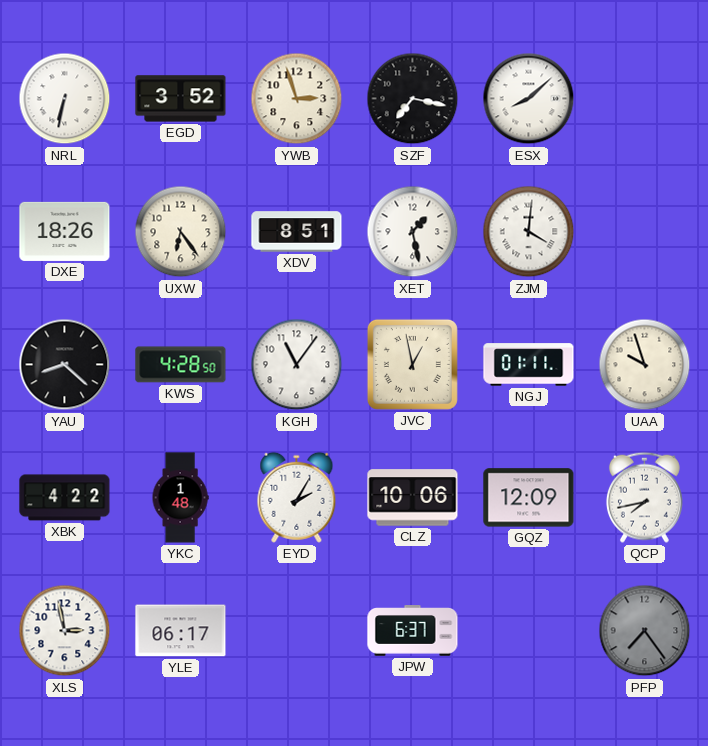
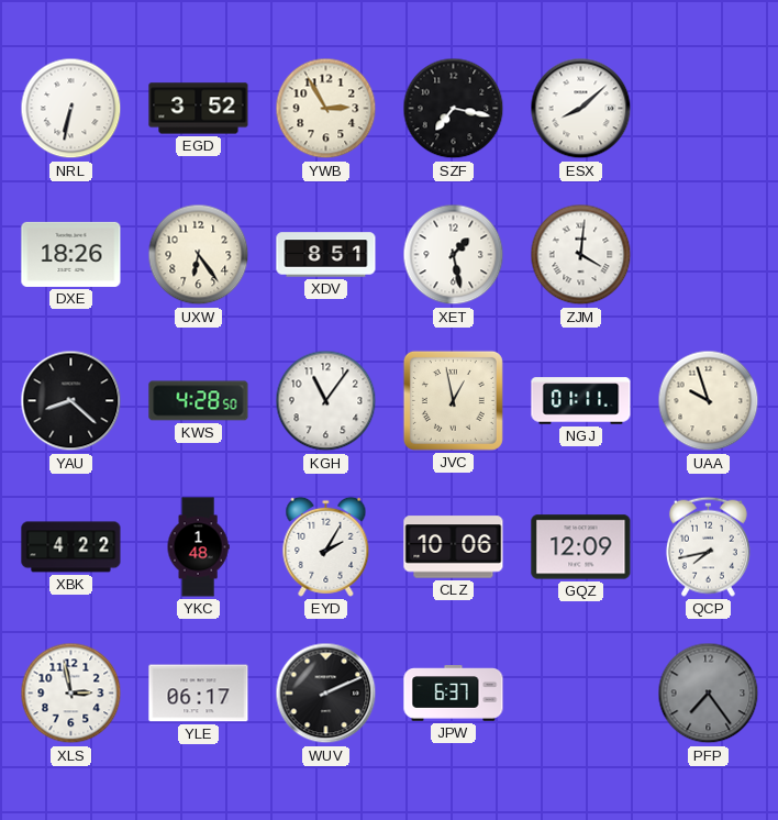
YWB: 2:57 -> 2:55
WUV: none -> 2:11
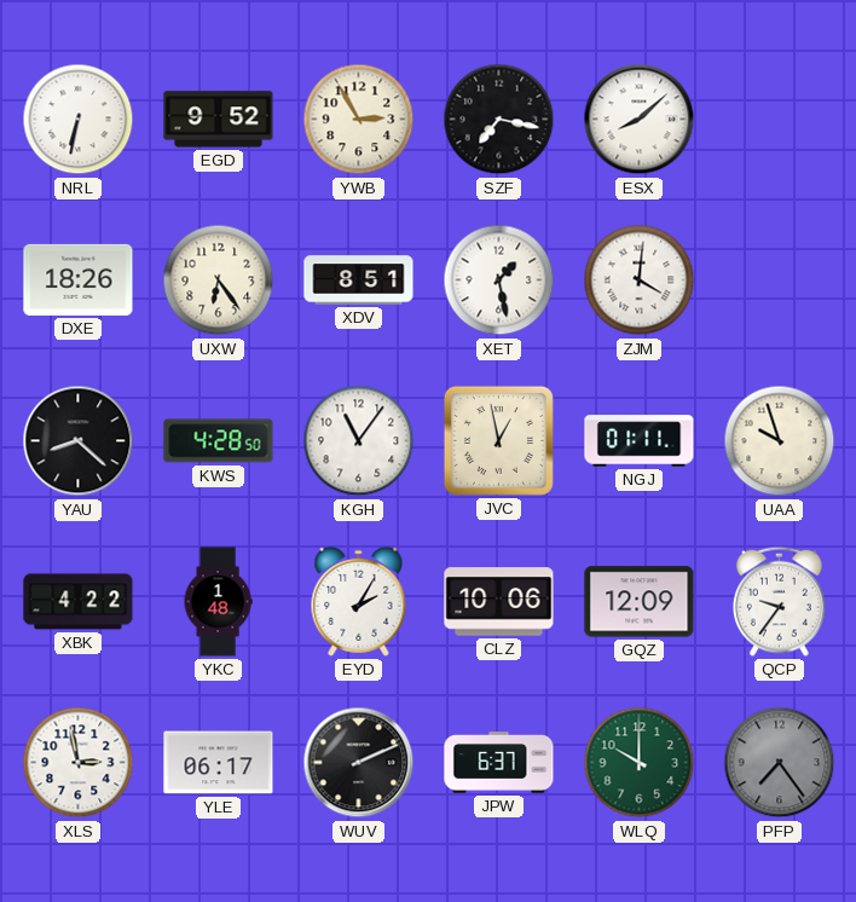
EGD: 3:52 -> 9:52
QCP: 7:43 -> 9:36
WLQ: none -> 10:00
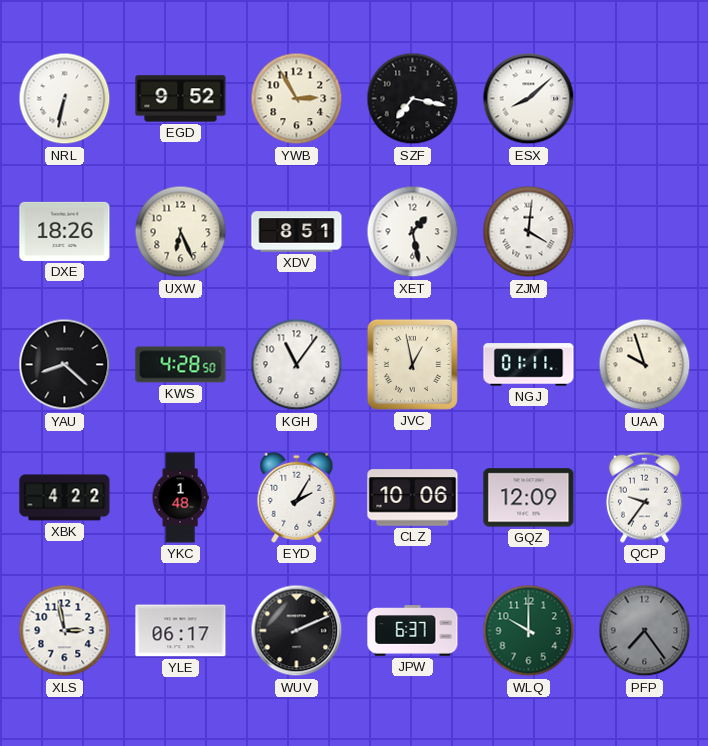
UXW: 6:24 -> 6:26
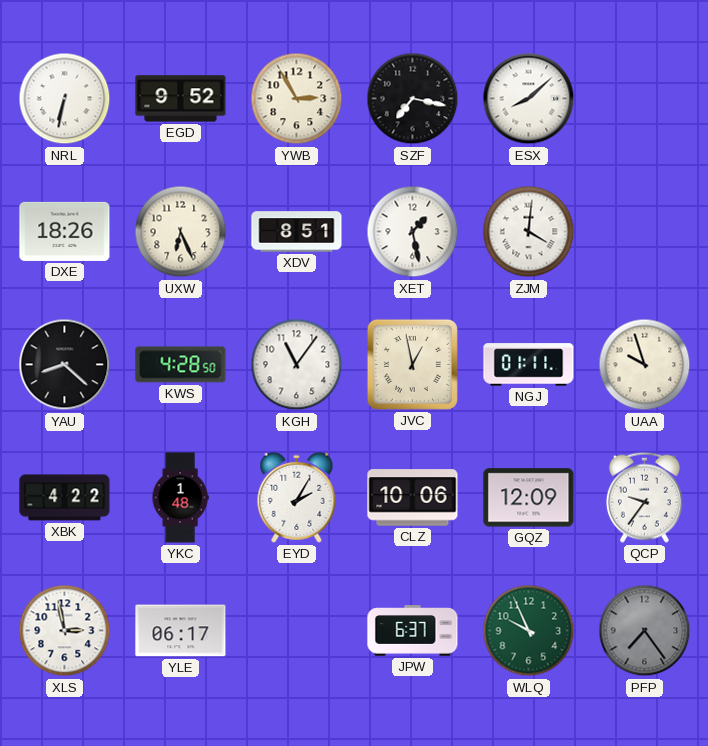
WUV: 2:11 -> none
WLQ: 10:00 -> 9:56
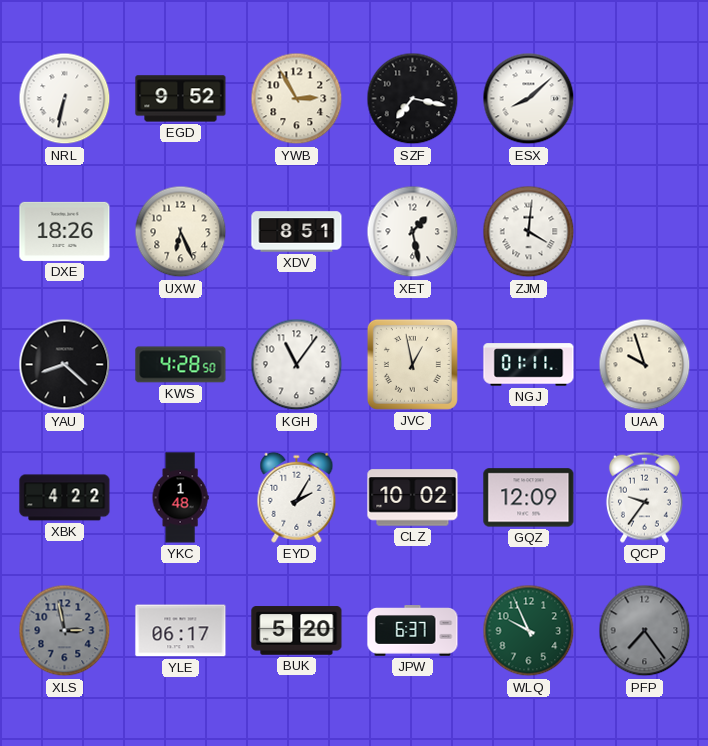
CLZ: 10:06 -> 10:02
XLS dial: white -> grey
BUK: none -> 5:20
